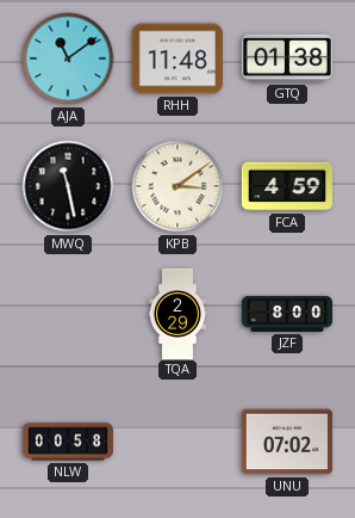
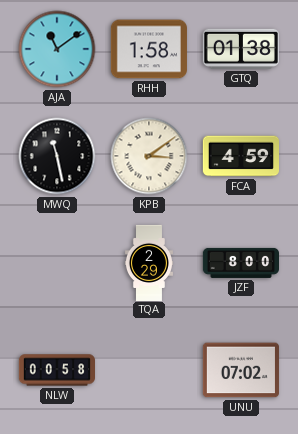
RHH: 11:48 -> 1:58
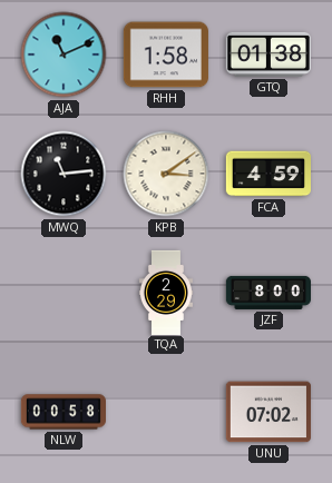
AJA: 11:09 -> 11:11
MWQ: 11:28 -> 11:14
